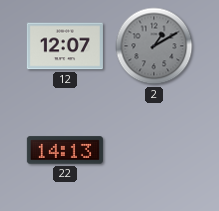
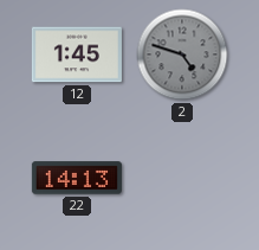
12: 12:07 -> 1:45
2: 1:10 -> 4:48
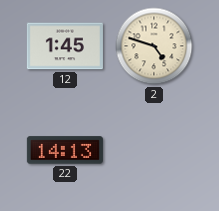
2 dial: grey -> cream
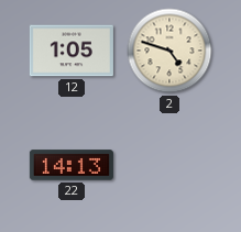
12: 1:45 -> 1:05
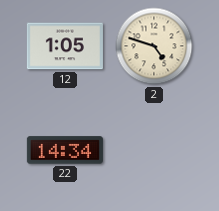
22: 14:13 -> 14:34
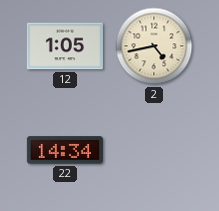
2: 4:48 -> 4:43
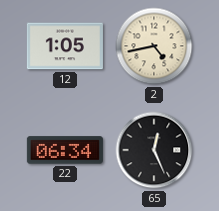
22: 14:34 -> 06:34
65: none -> 12:26
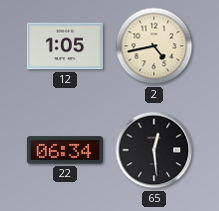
65: 12:26 -> 12:29
